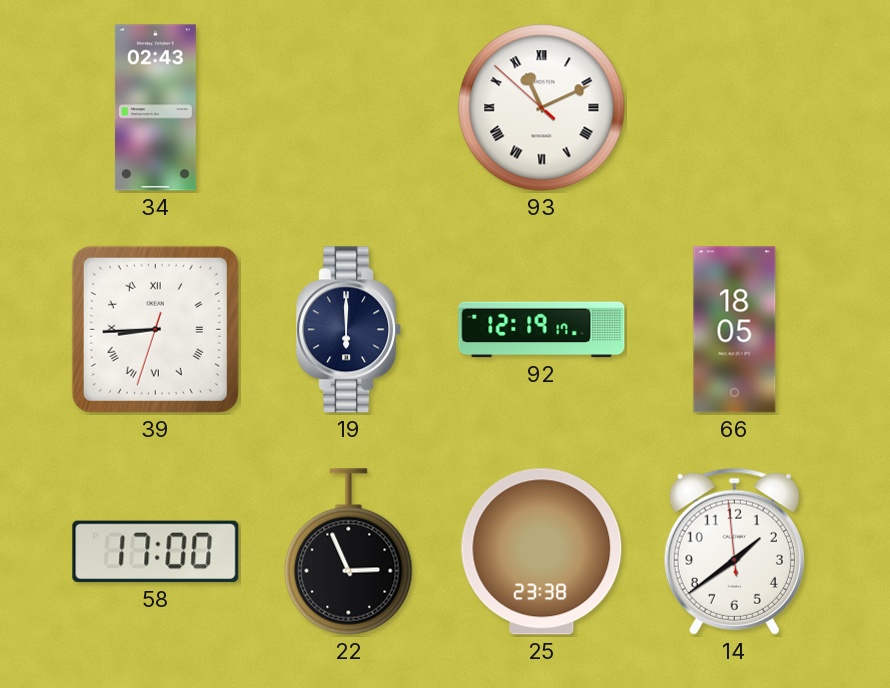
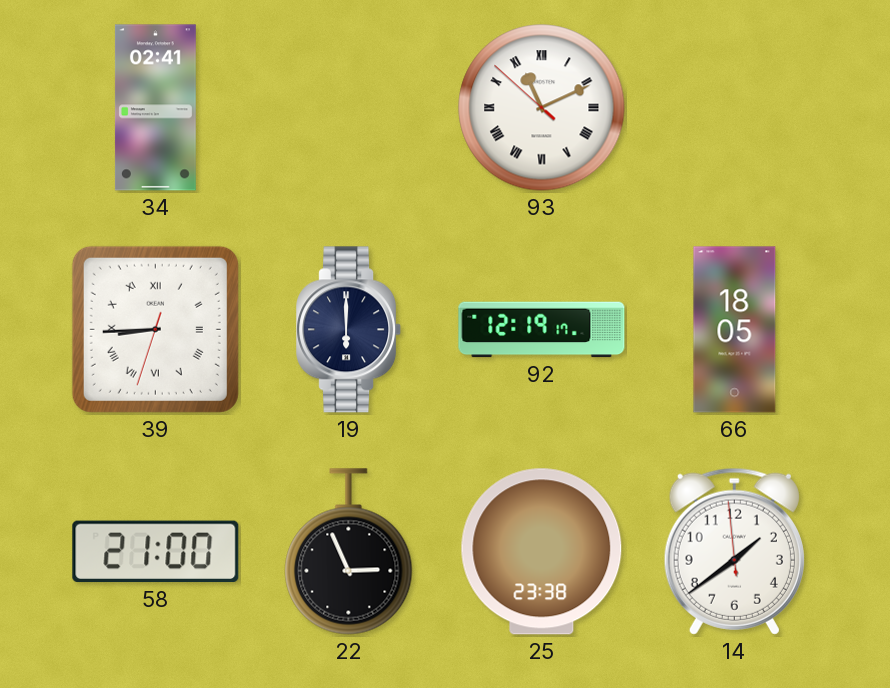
34: 02:43 -> 02:41
58: 17:00 -> 21:00
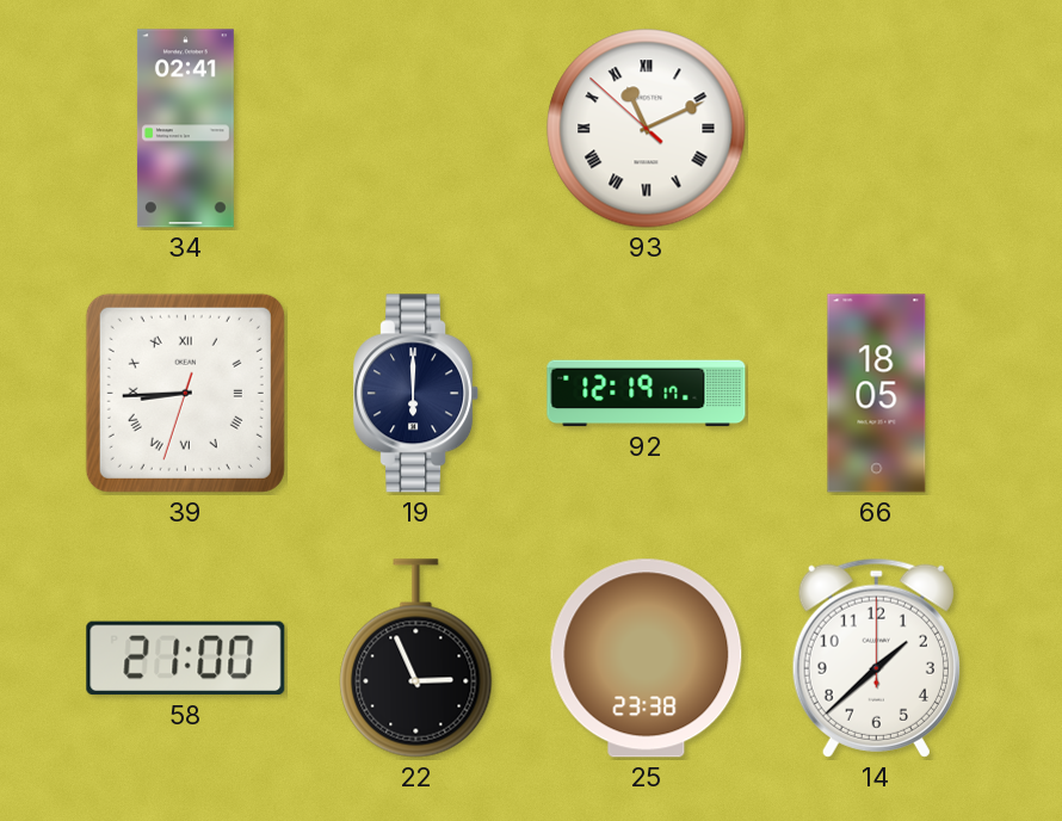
14: 1:38:59 -> 1:38:00
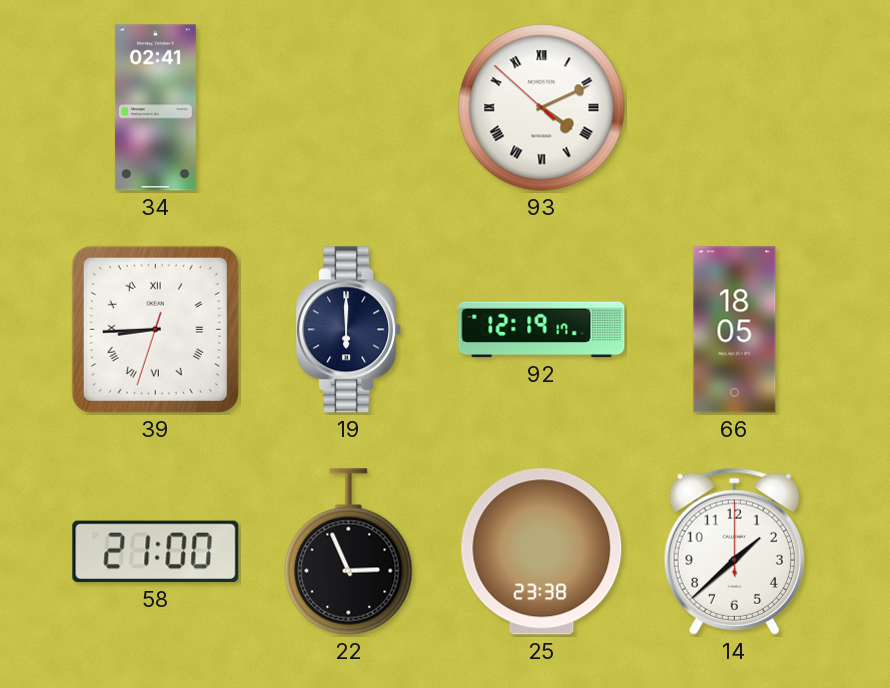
93: 11:10 -> 4:10
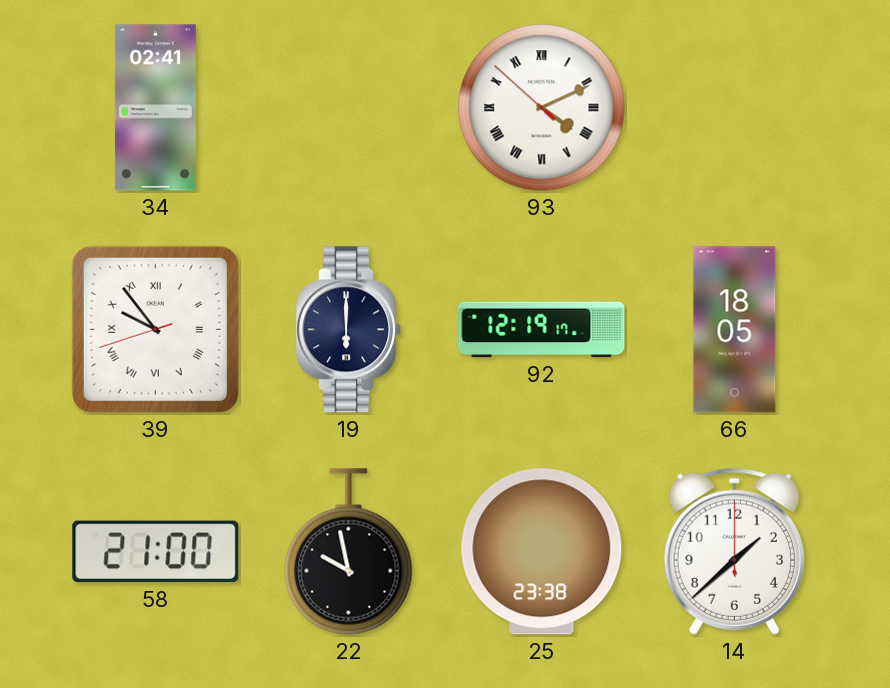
39: 8:44 -> 9:53
22: 2:56 -> 9:58
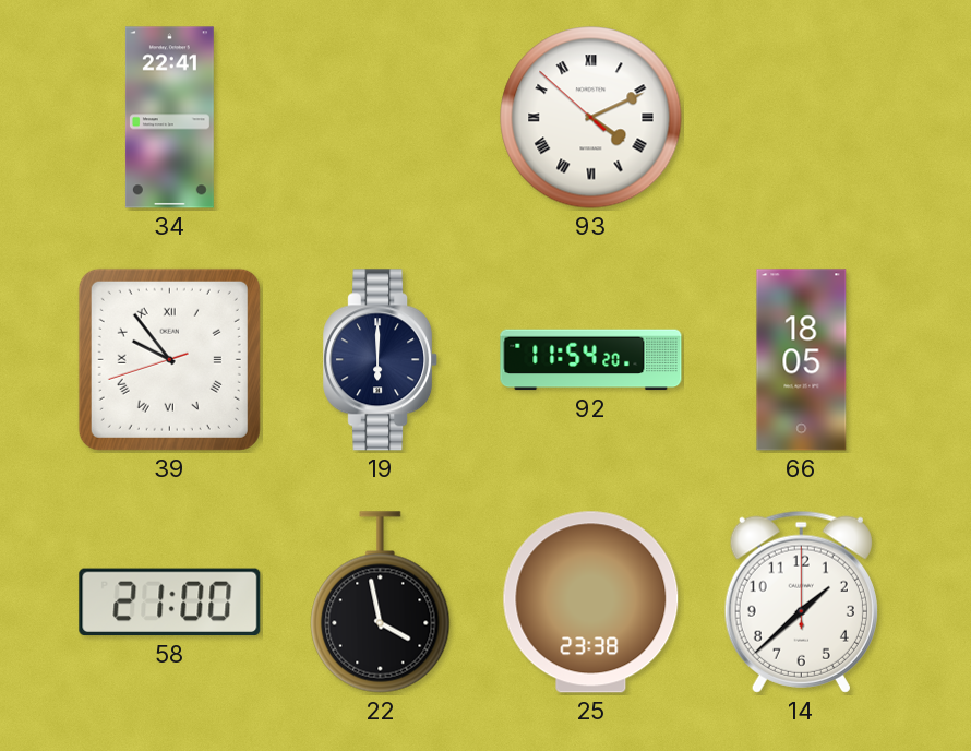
34: 02:41 -> 22:41
92: 12:19 -> 11:54
22: 9:58 -> 3:58
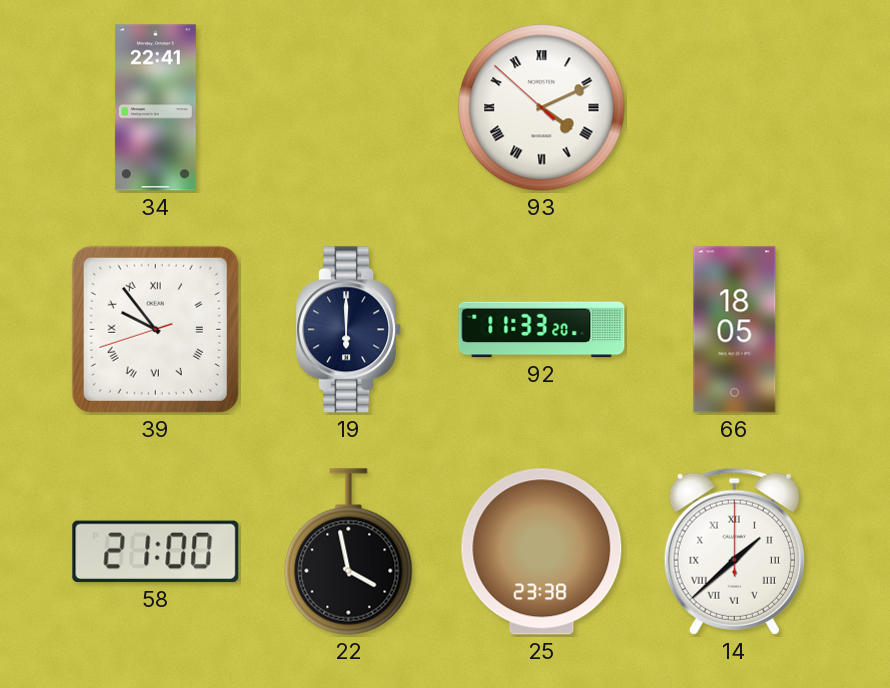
92: 11:54 -> 11:33
14 numerals: Arabic -> Roman
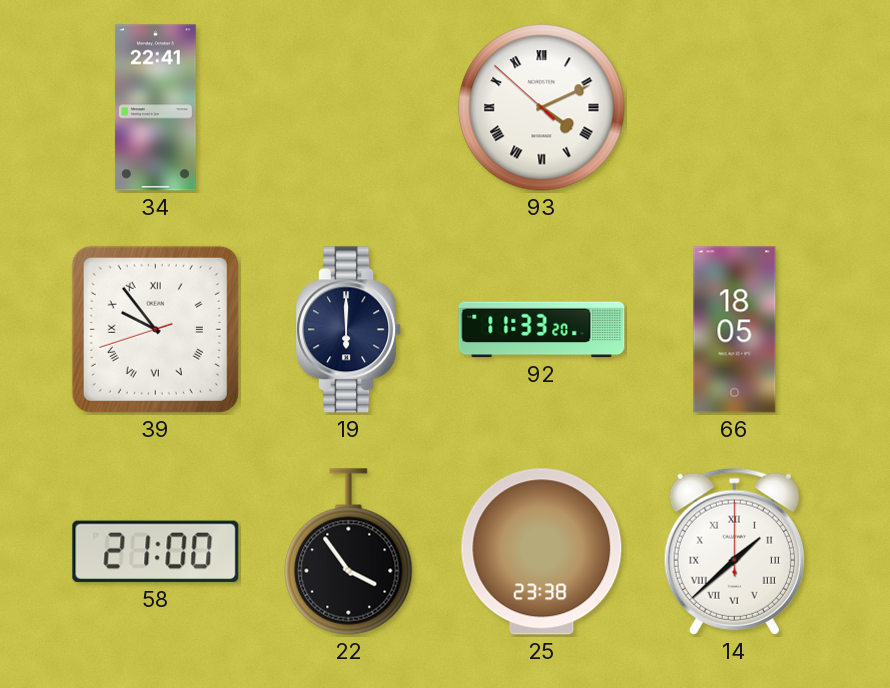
22: 3:58 -> 3:54
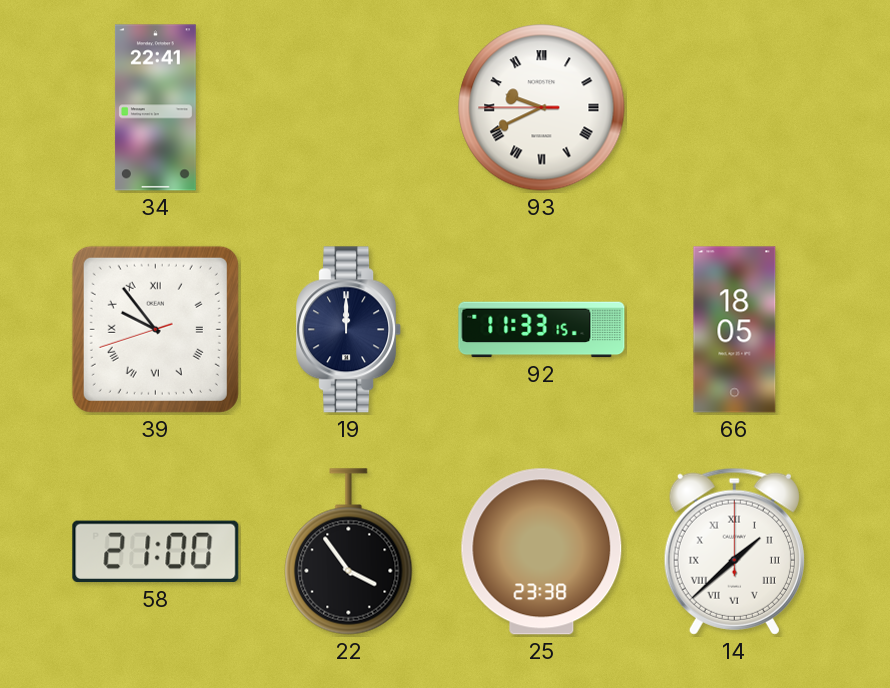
93: 4:10 -> 9:40
19: 6:00 -> 12:00
92: 11:33:20 -> 11:33:15
